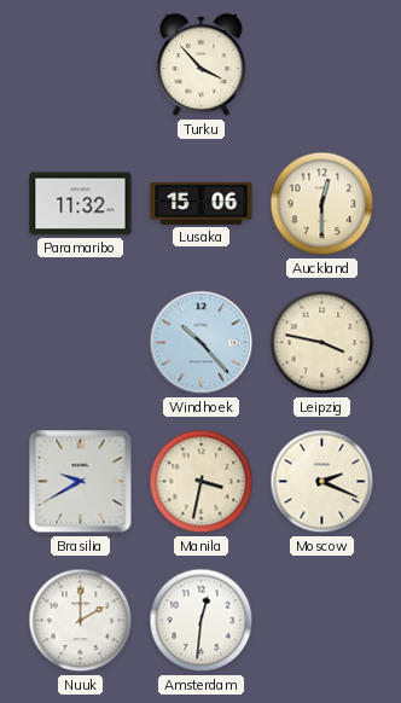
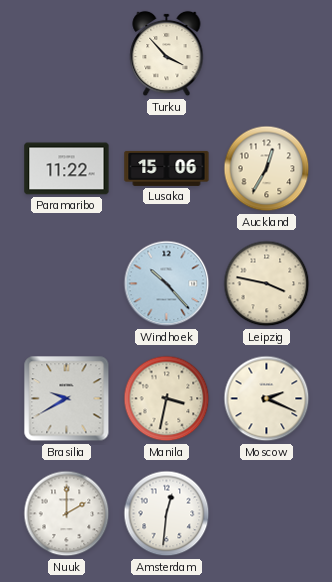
Paramaribo: 11:32 -> 11:22
Auckland: 12:30 -> 12:35
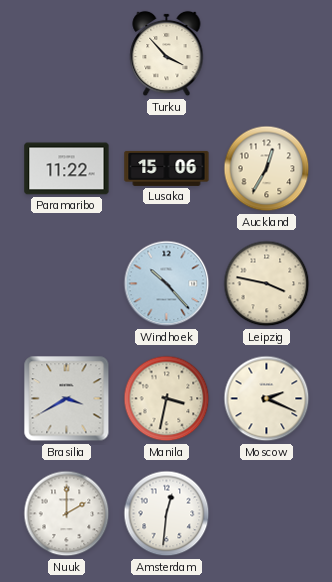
Brasilia: 9:40 -> 3:40
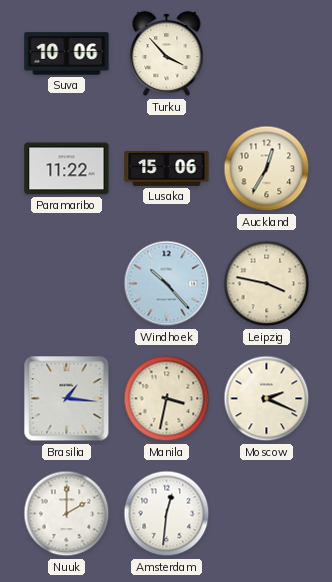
Suva: none -> 10:06
Brasilia: 3:40 -> 1:16
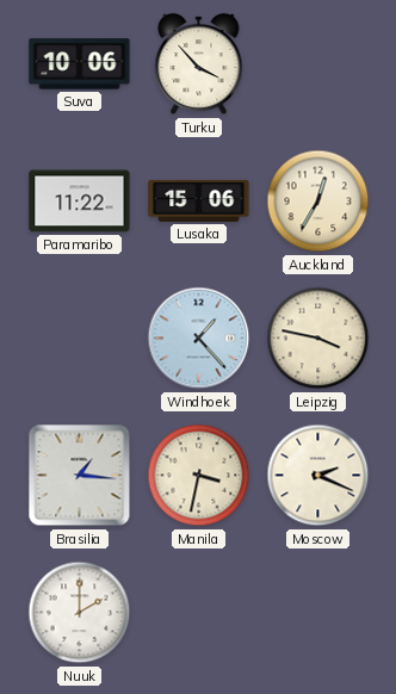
Windhoek: 10:23 -> 1:23
Amsterdam: 12:31 -> none
